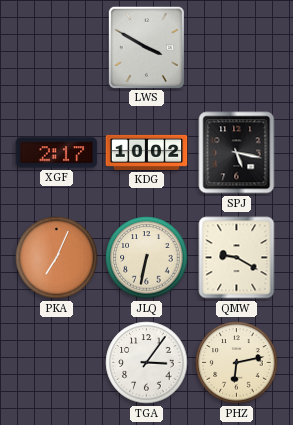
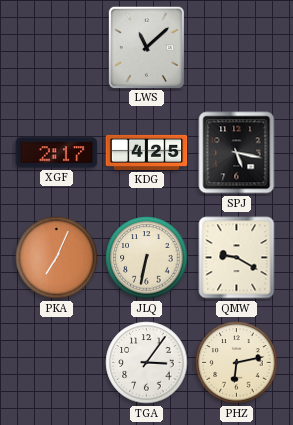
LWS: 3:50 -> 11:08
KDG: 10:02 -> 4:25
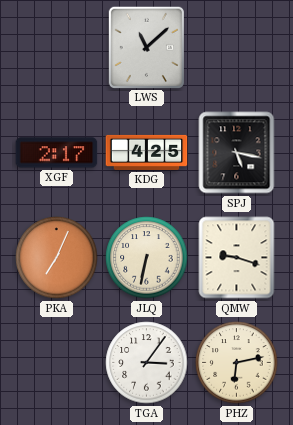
QMW: 9:20 -> 9:18
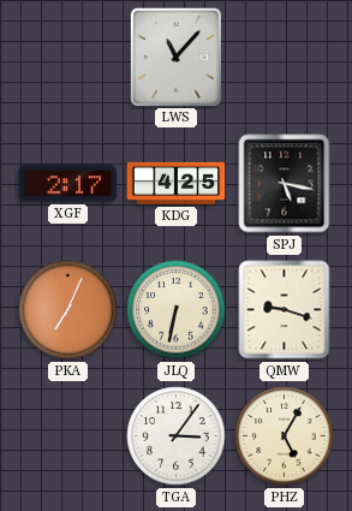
LWS: 11:08 -> 11:07
PHZ: 6:13 -> 5:05
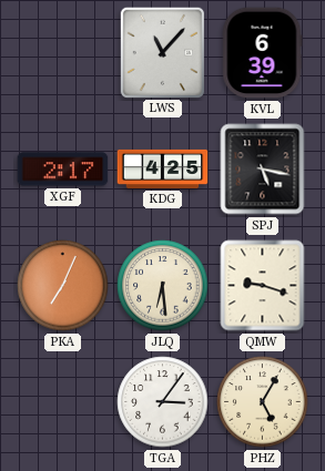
KVL: none -> 6:39
JLQ: 6:32 -> 6:29
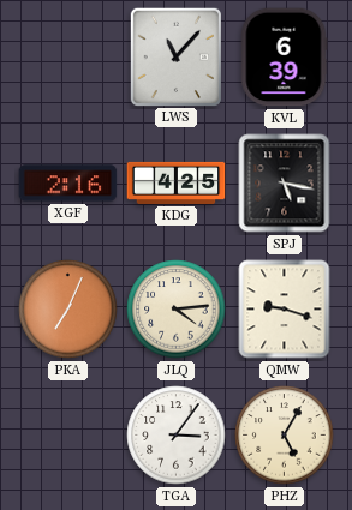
XGF: 2:17 -> 2:16
JLQ: 6:29 -> 4:14
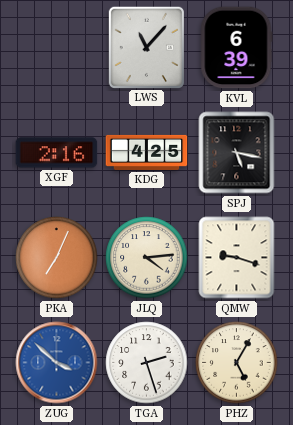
ZUG: none -> 3:52
TGA: 3:06 -> 2:27
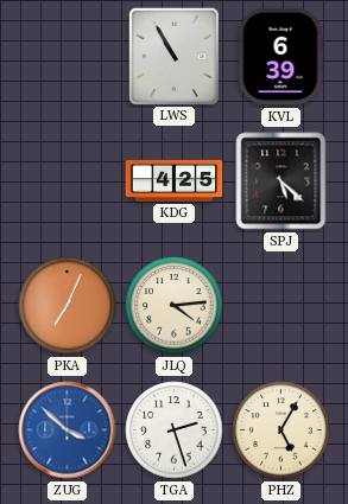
LWS: 11:07 -> 10:55
XGF: 2:16 -> none
SPJ: 5:17 -> 5:22
QMW: 9:18 -> none
